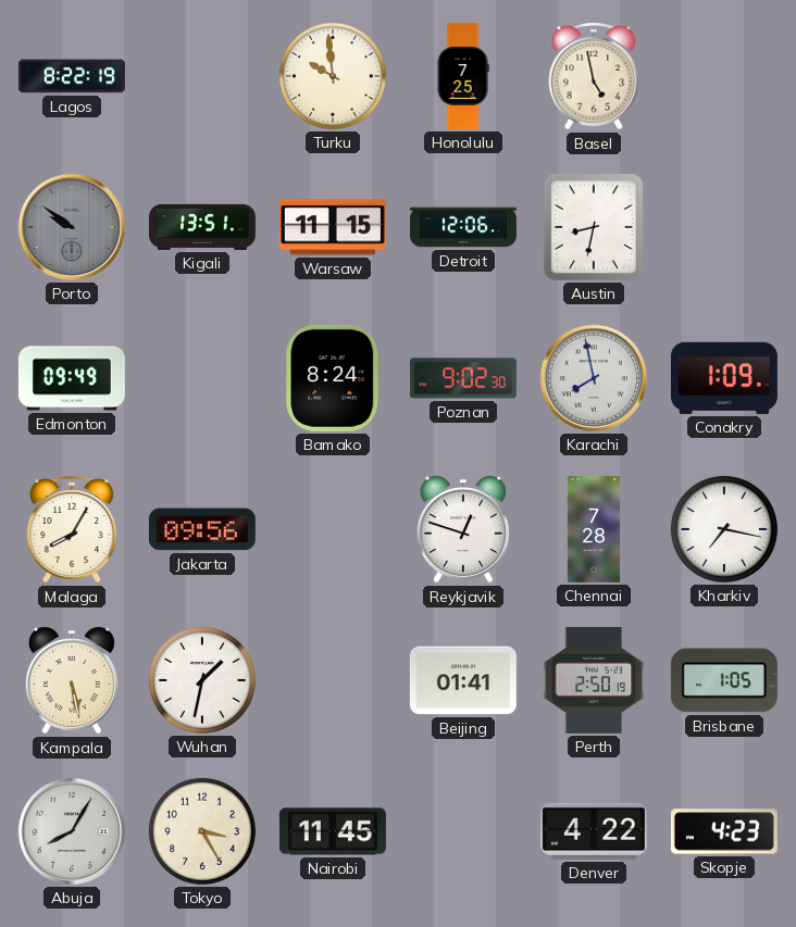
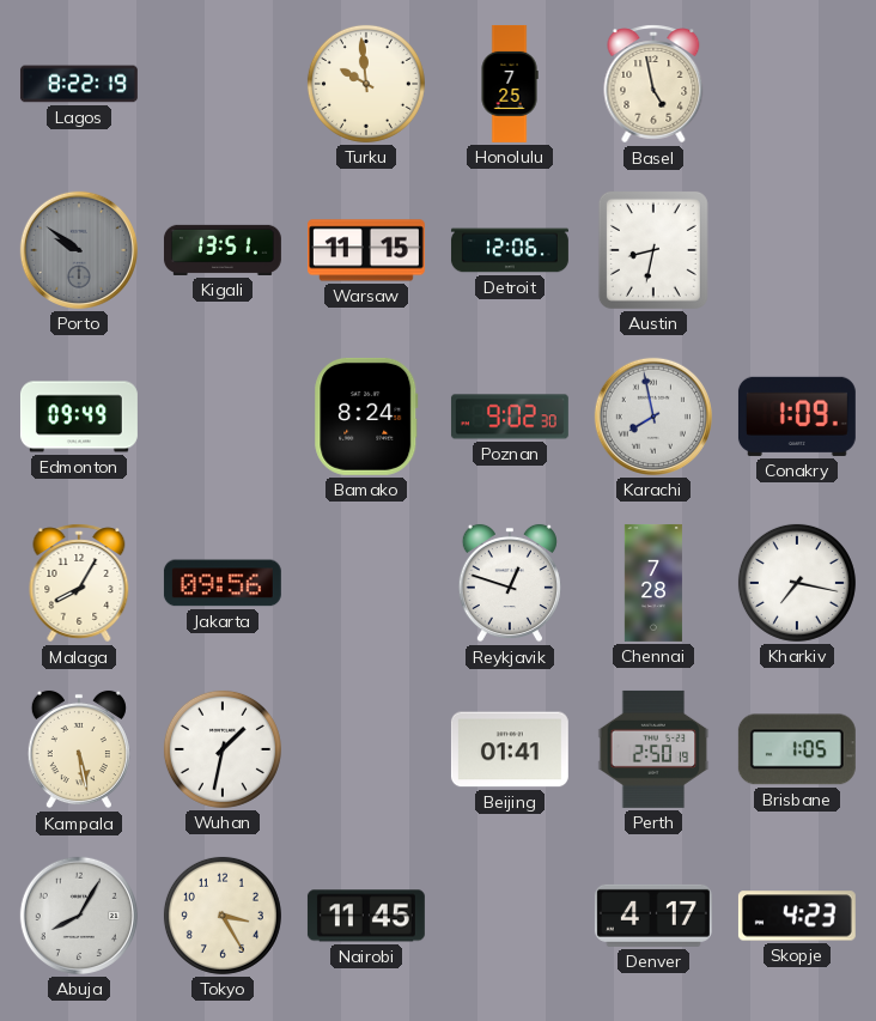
Denver: 4:22 -> 4:17
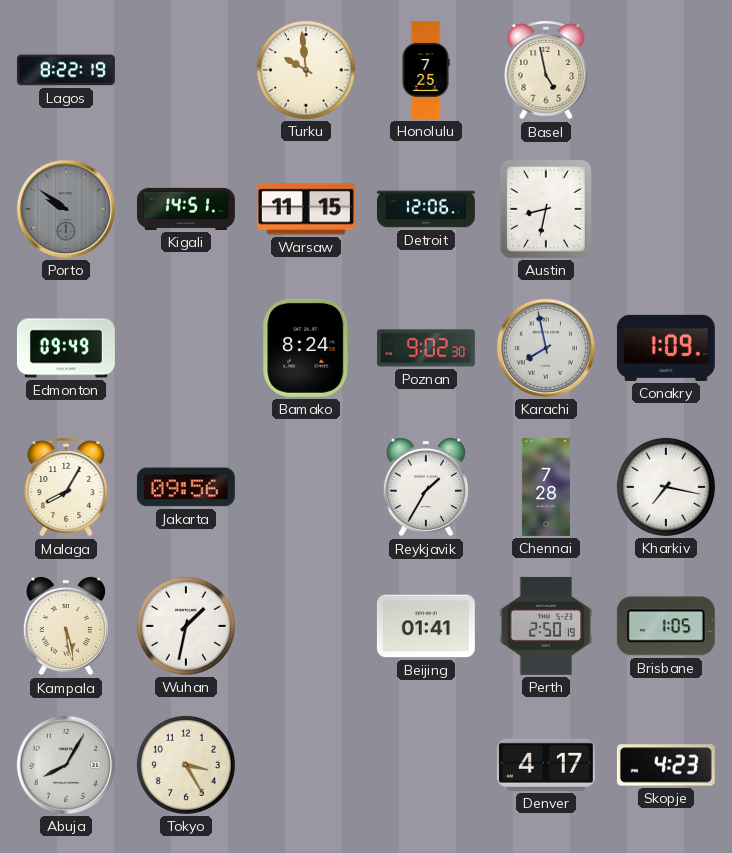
Kigali: 13:51 -> 14:51
Reykjavik: 12:48 -> 1:35
Nairobi: 11:45 -> none
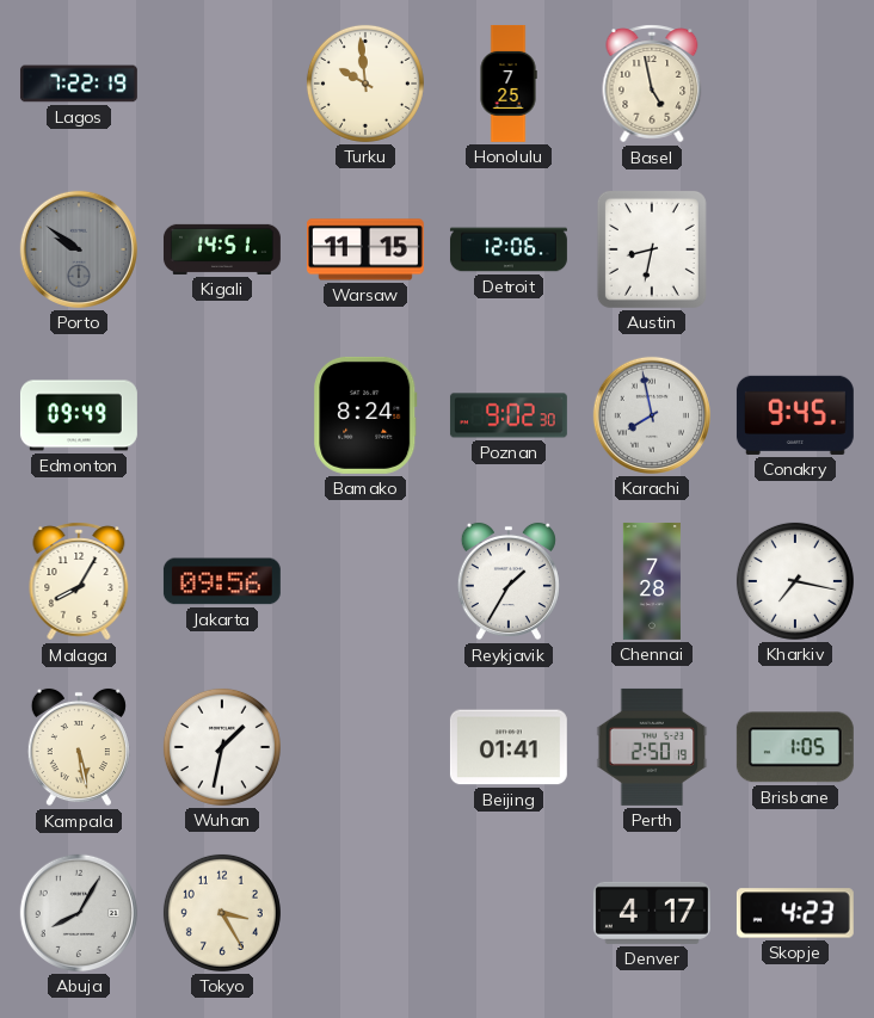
Lagos: 8:22 -> 7:22
Conakry: 1:09 -> 9:45
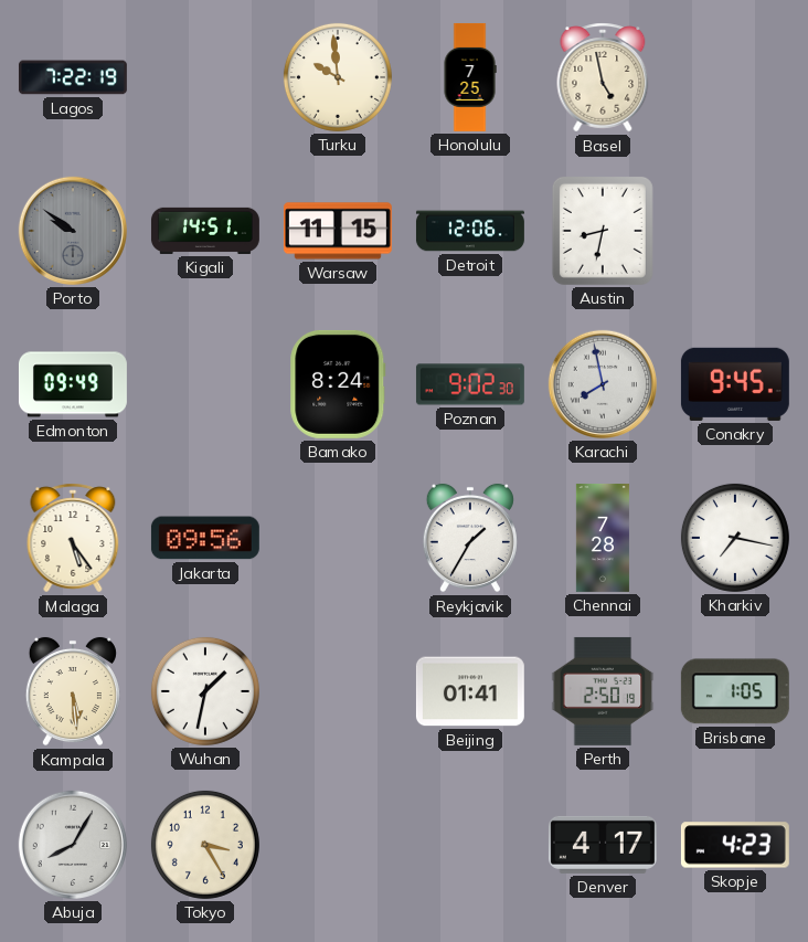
Malaga: 8:05 -> 5:24
Kampala: 5:28 -> 5:29
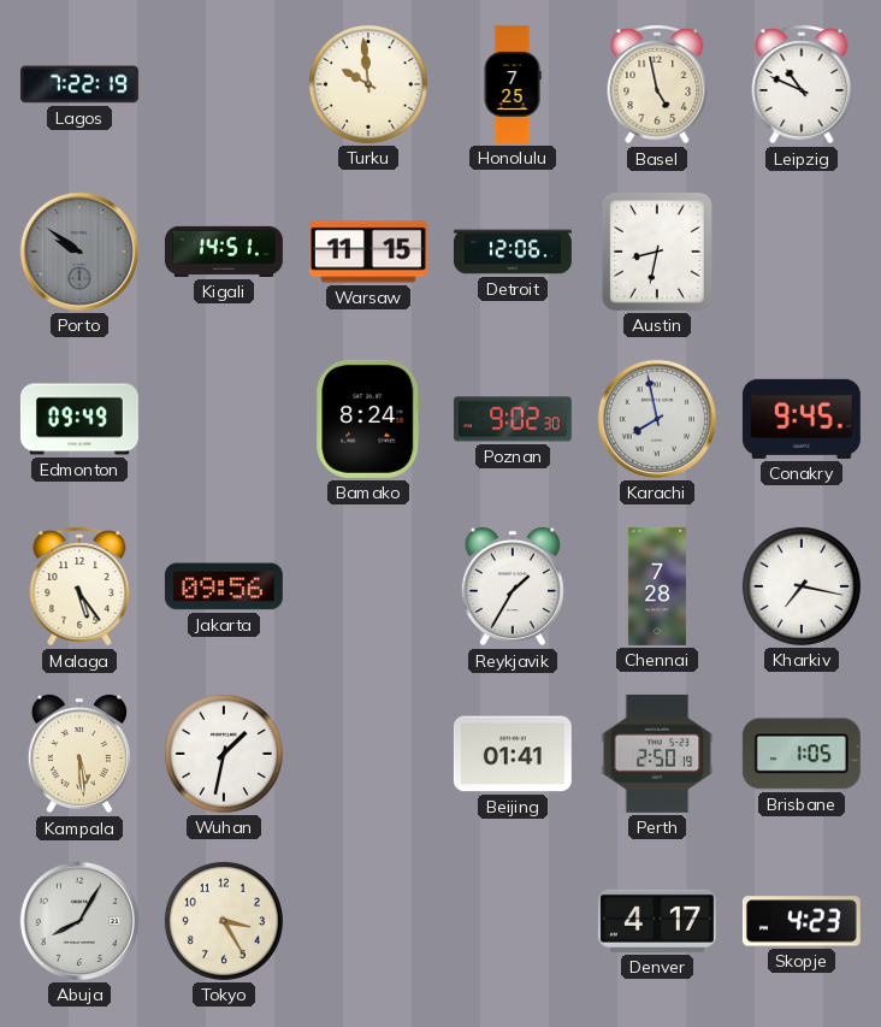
Leipzig: none -> 10:49
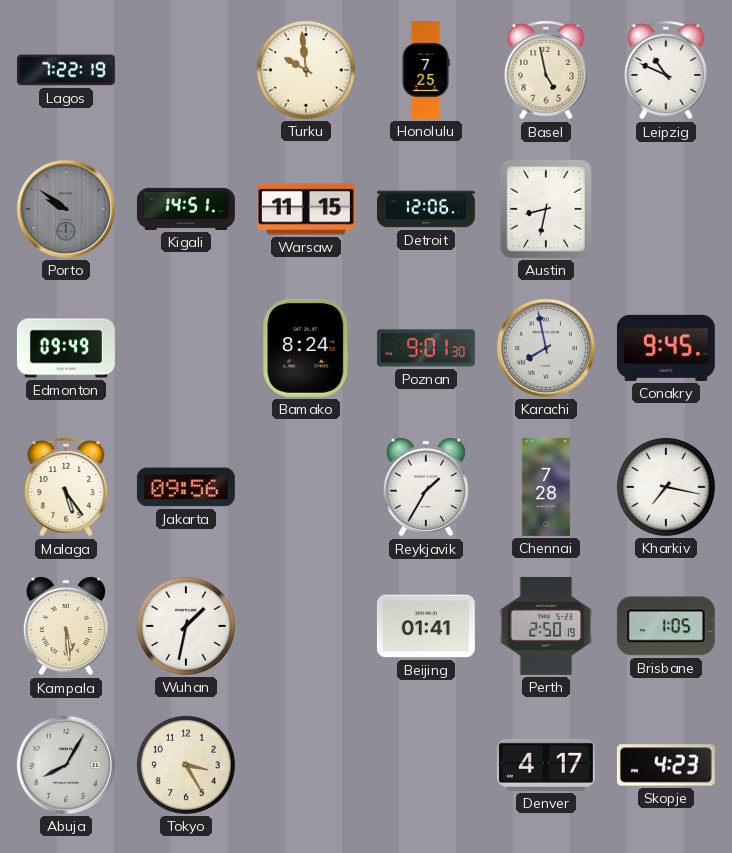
Poznan: 9:02 -> 9:01
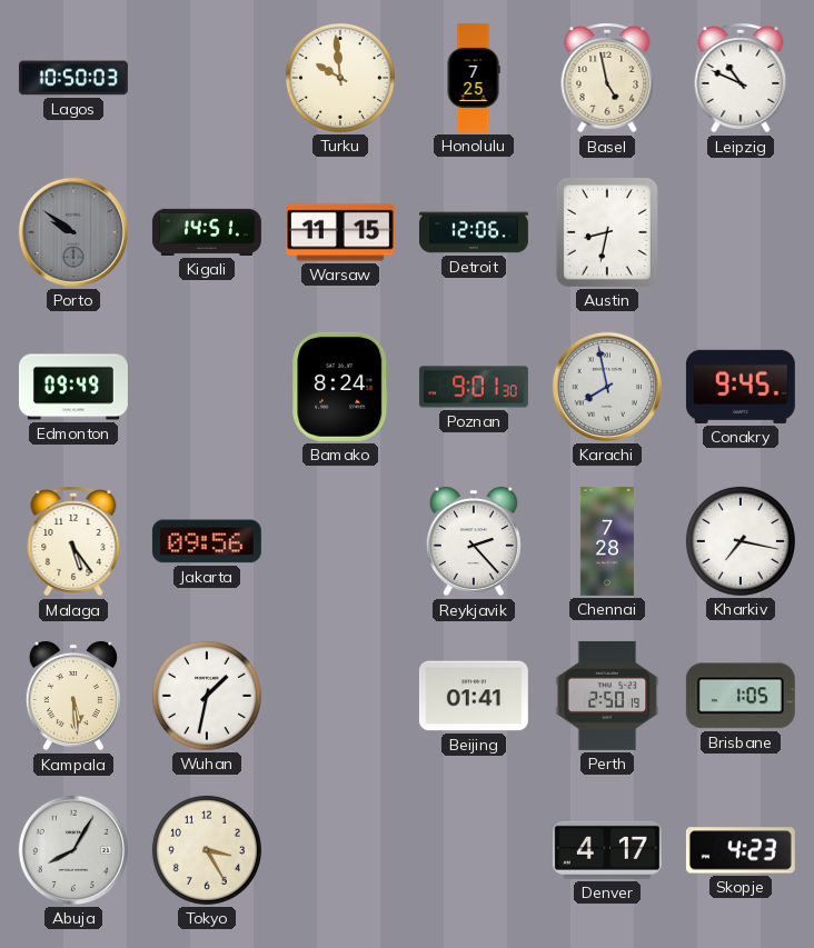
Lagos: 7:22 -> 10:50
Reykjavik: 1:35 -> 2:23
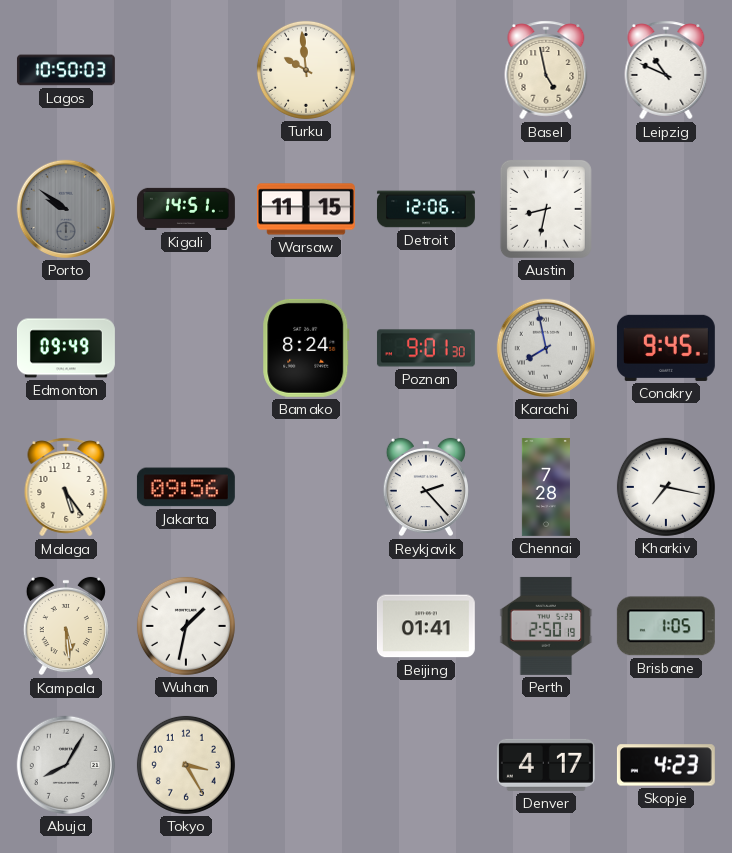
Honolulu: 7:25 -> none
